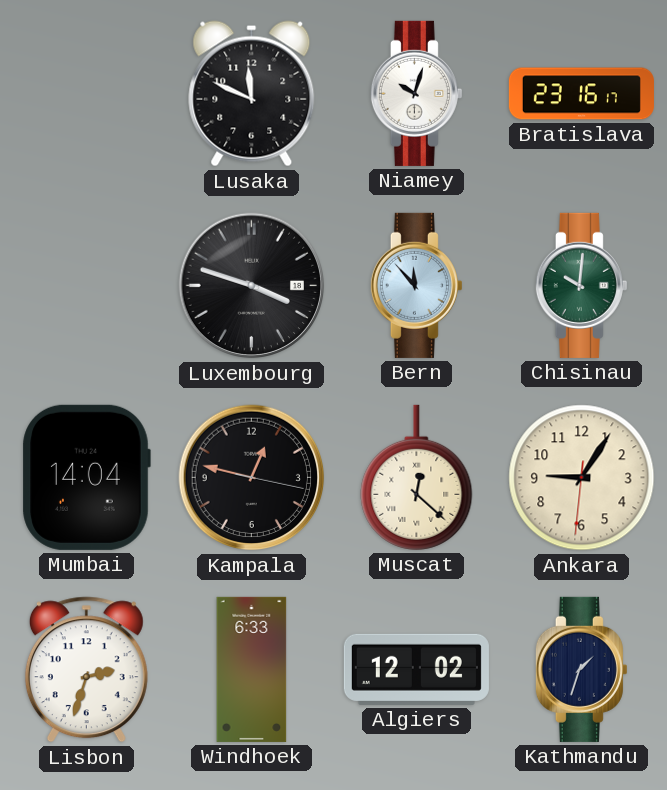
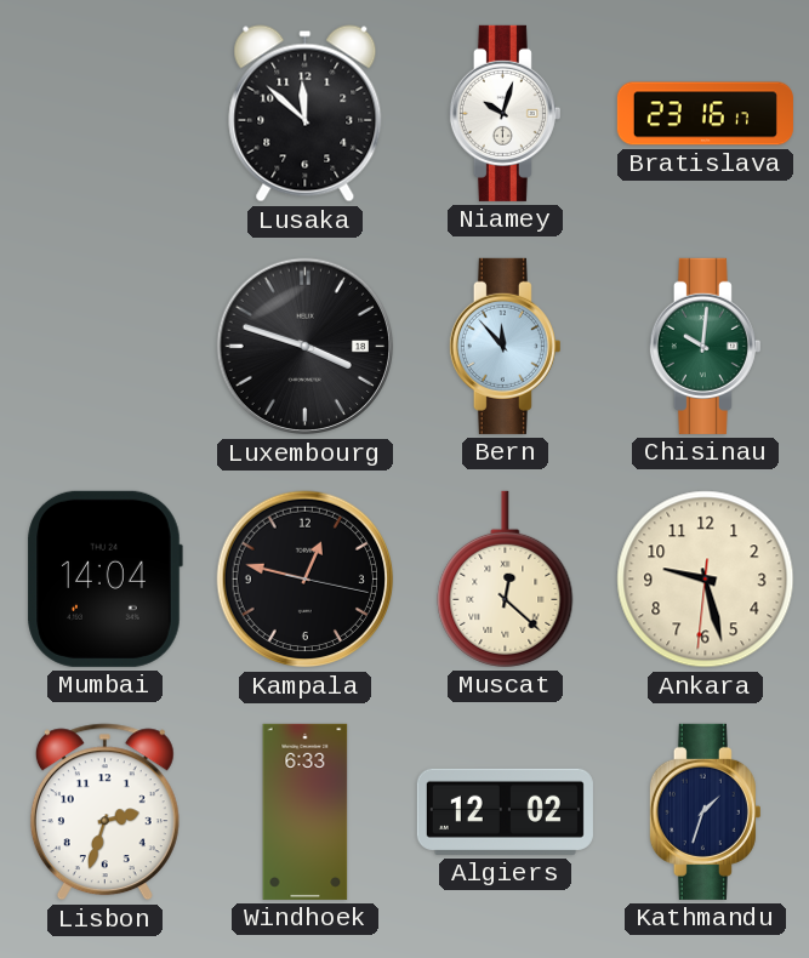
Lusaka: 11:49 -> 11:52
Ankara: 9:05 -> 9:27
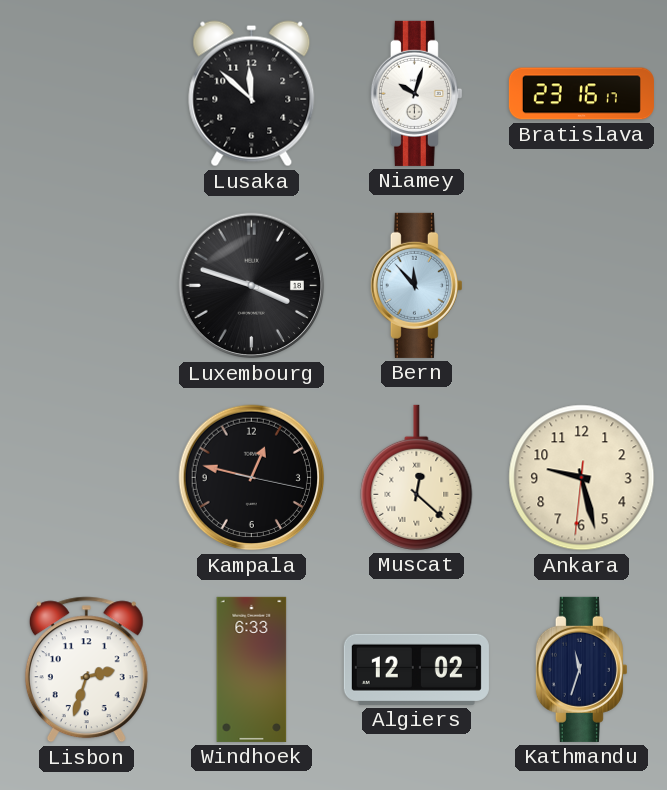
Chisinau: 10:01 -> none
Mumbai: 14:04 -> none
Kathmandu: 1:33 -> 11:33
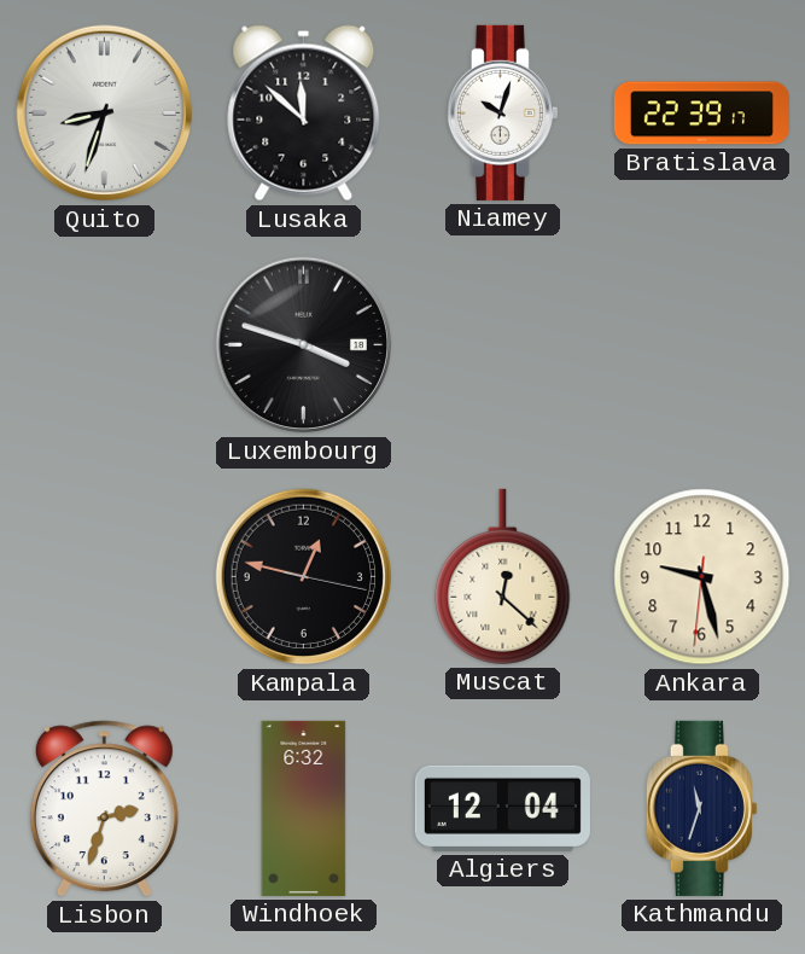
Quito: none -> 8:33
Bratislava: 23:16 -> 22:39
Bern: 11:53 -> none
Windhoek: 6:33 -> 6:32
Algiers: 12:02 -> 12:04
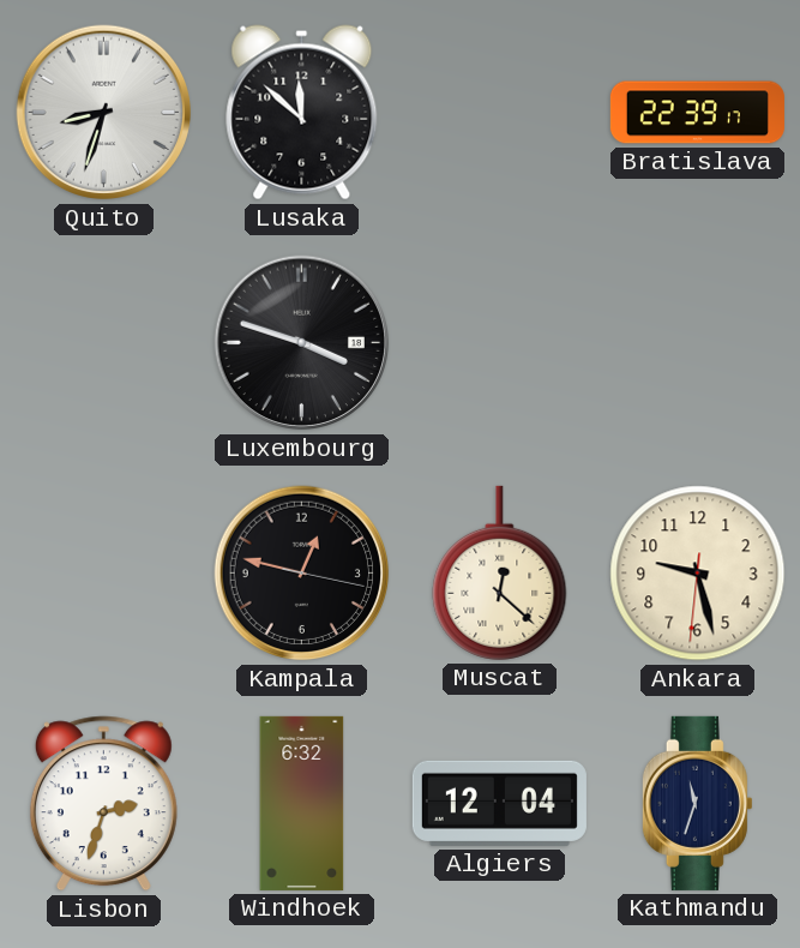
Niamey: 10:03 -> none
